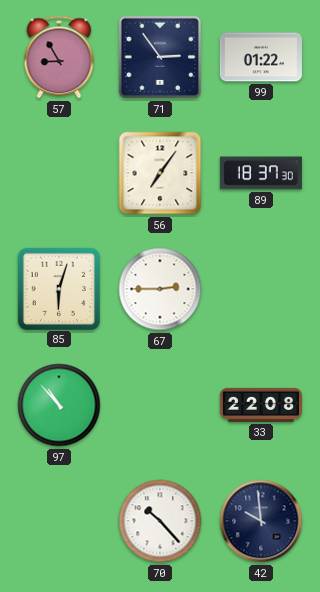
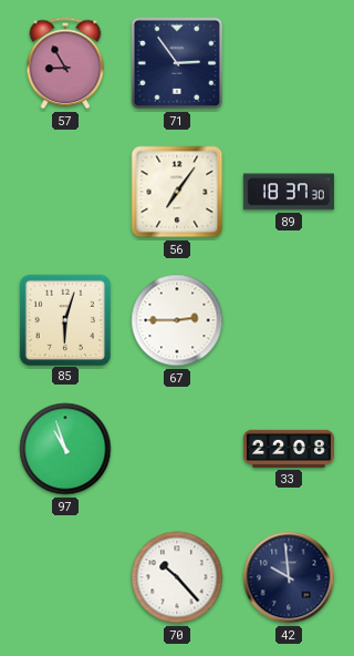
99: 01:22 -> none
97: 10:53 -> 10:57
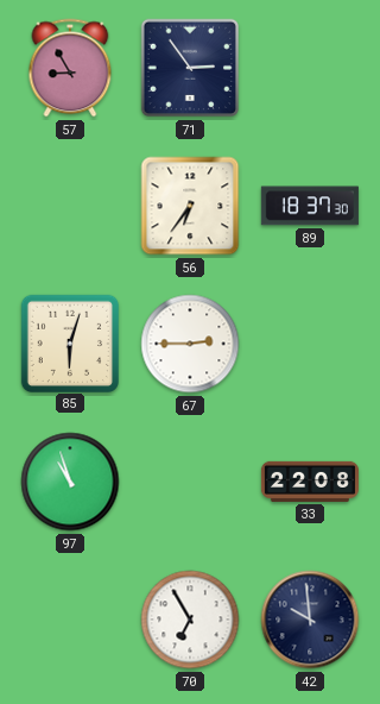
56: 7:06 -> 6:36
70: 10:23 -> 6:55
